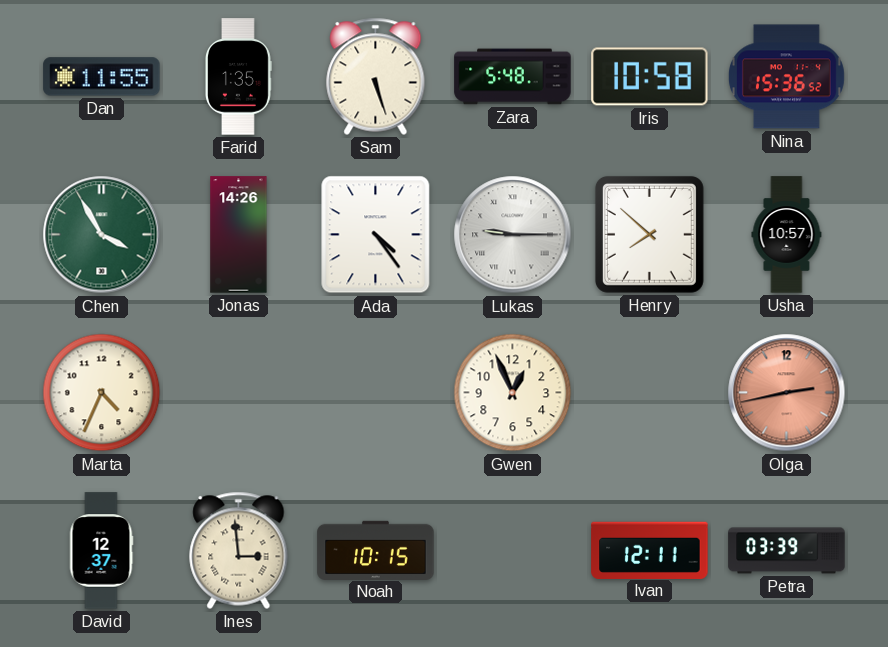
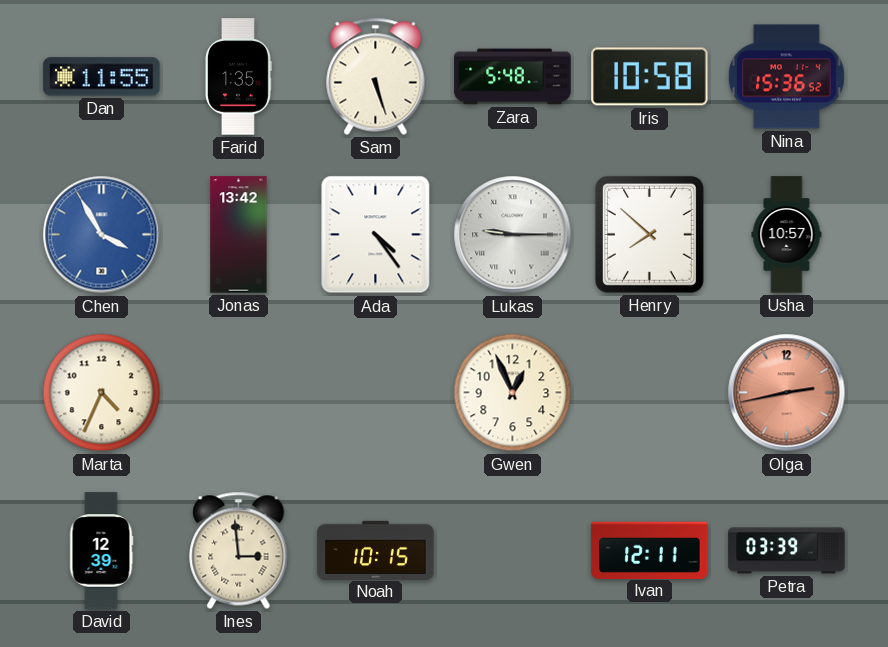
Chen dial: green -> blue
Jonas: 14:26 -> 13:42
David: 12:37 -> 12:39
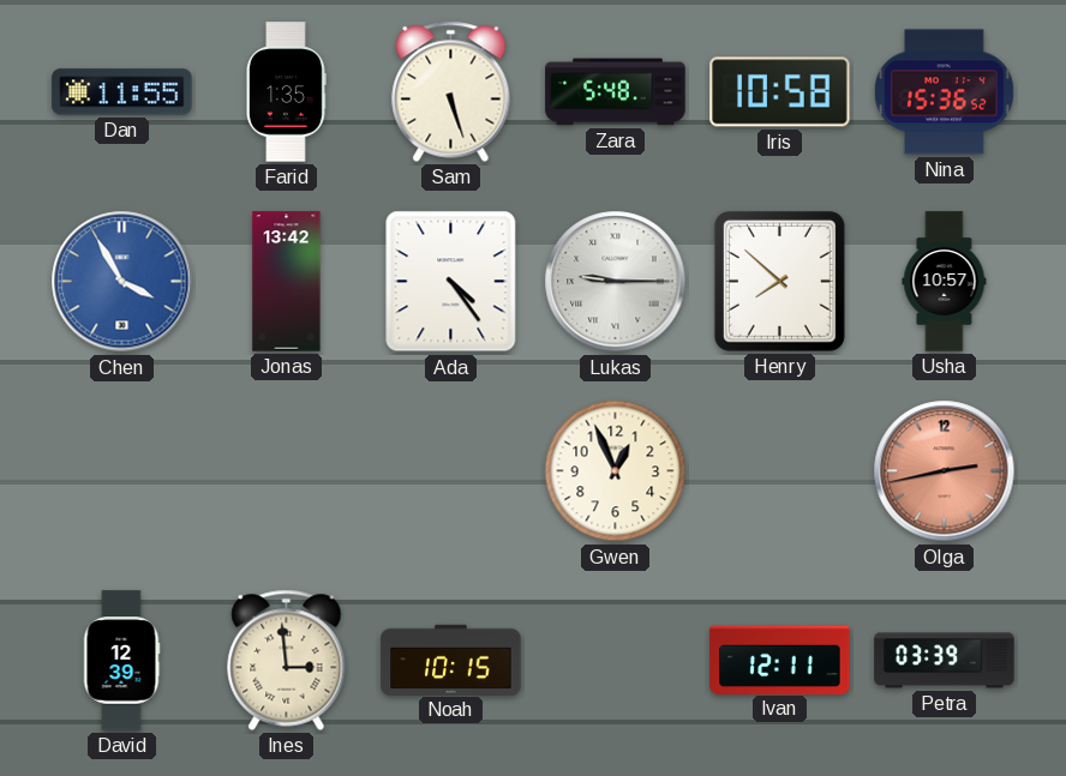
Marta: 4:34 -> none
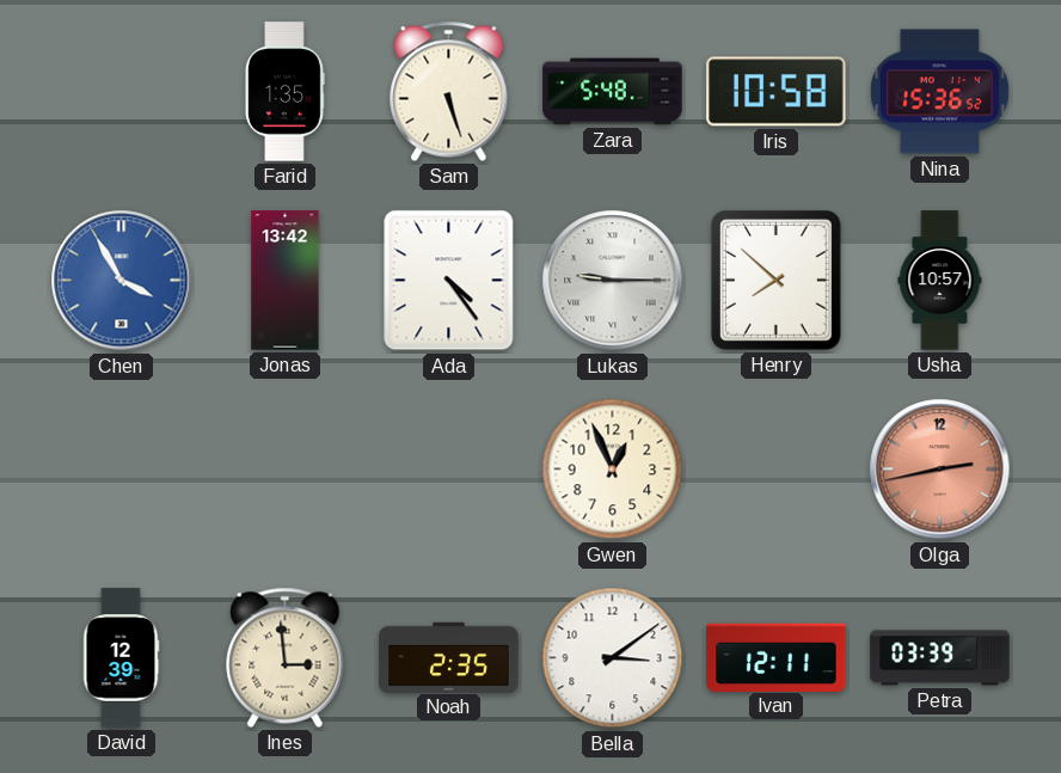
Dan: 11:55 -> none
Noah: 10:15 -> 2:35
Bella: none -> 3:09
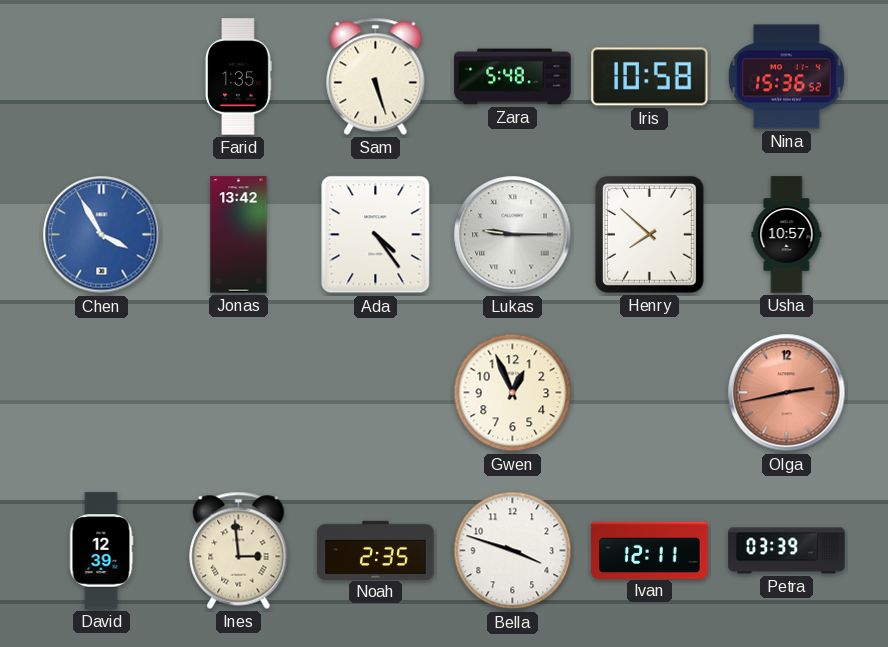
Bella: 3:09 -> 3:48
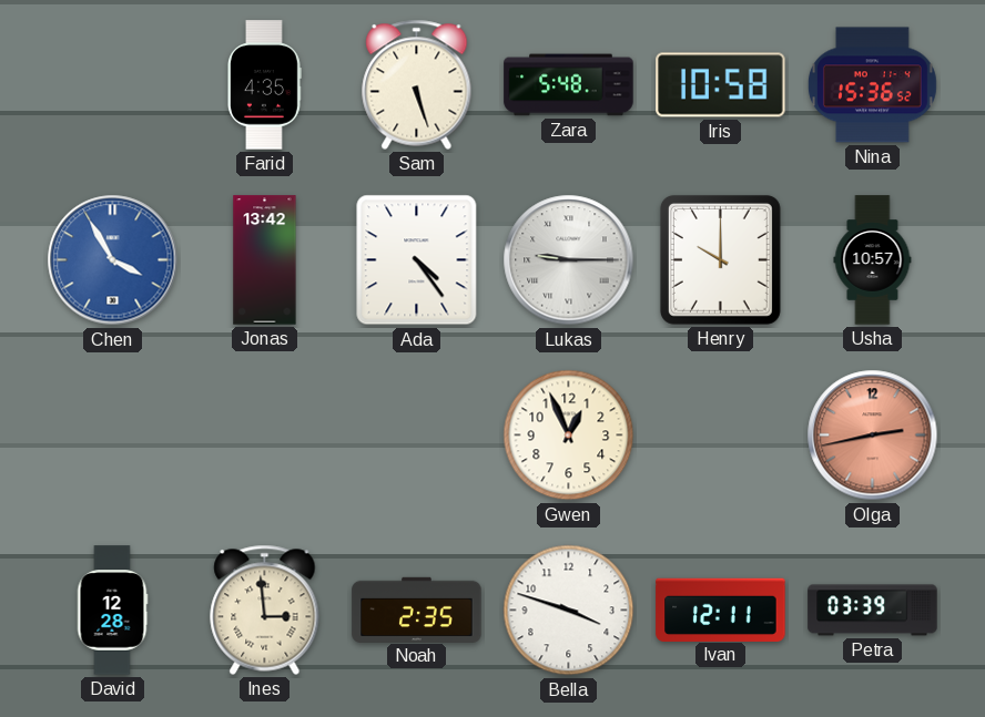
Farid: 1:35 -> 4:35
Henry: 7:52 -> 10:00
David: 12:39 -> 12:28
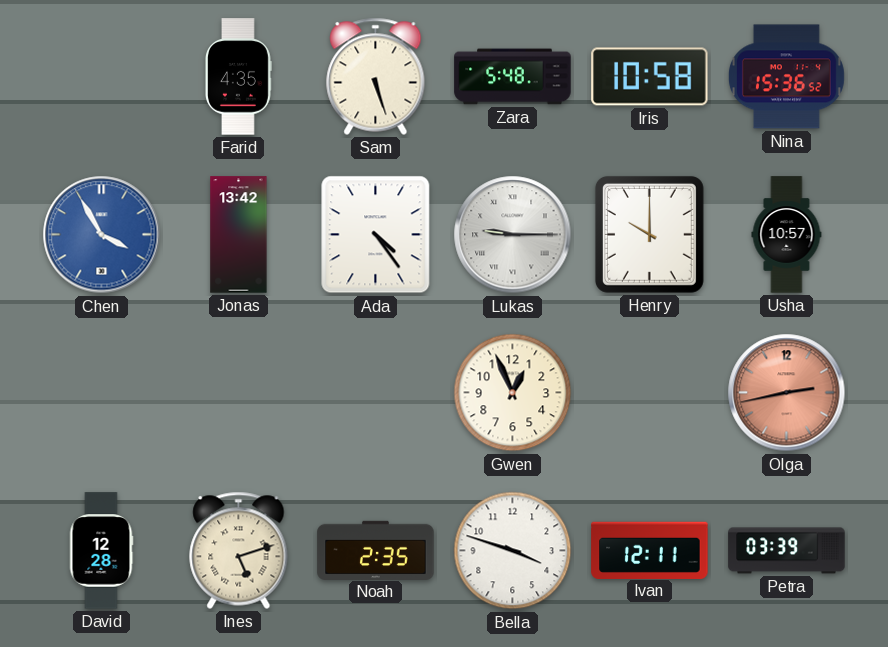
Ines: 2:59 -> 5:12
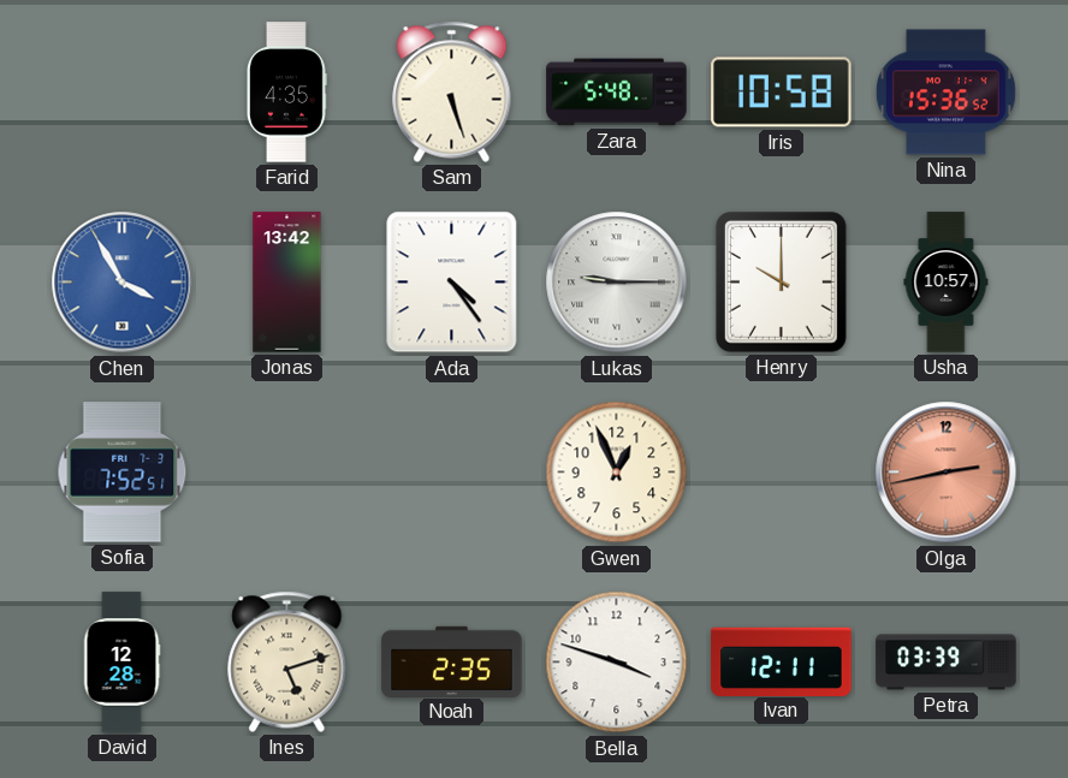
Sofia: none -> 7:52
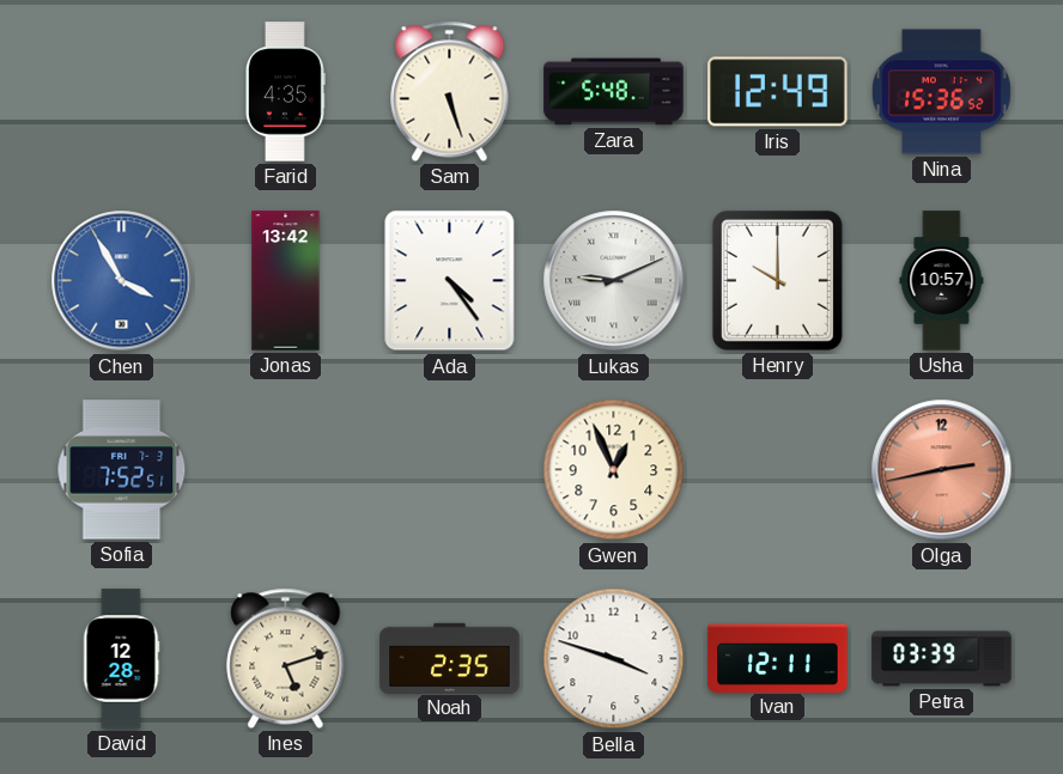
Iris: 10:58 -> 12:49
Lukas: 9:15 -> 9:11
